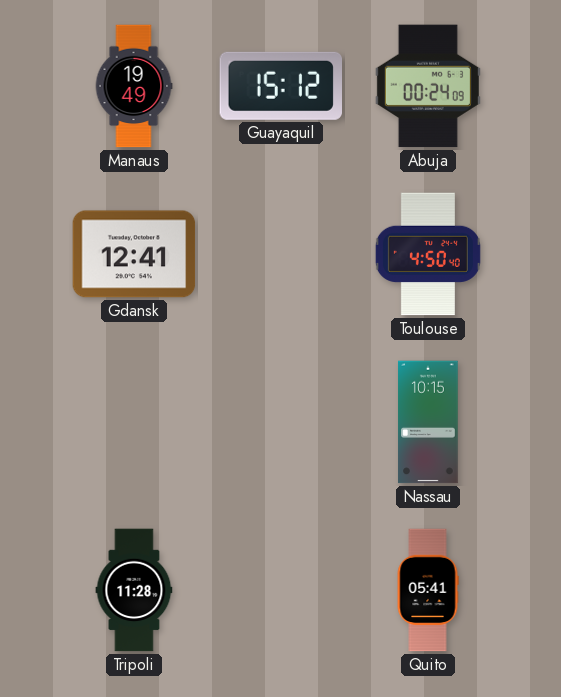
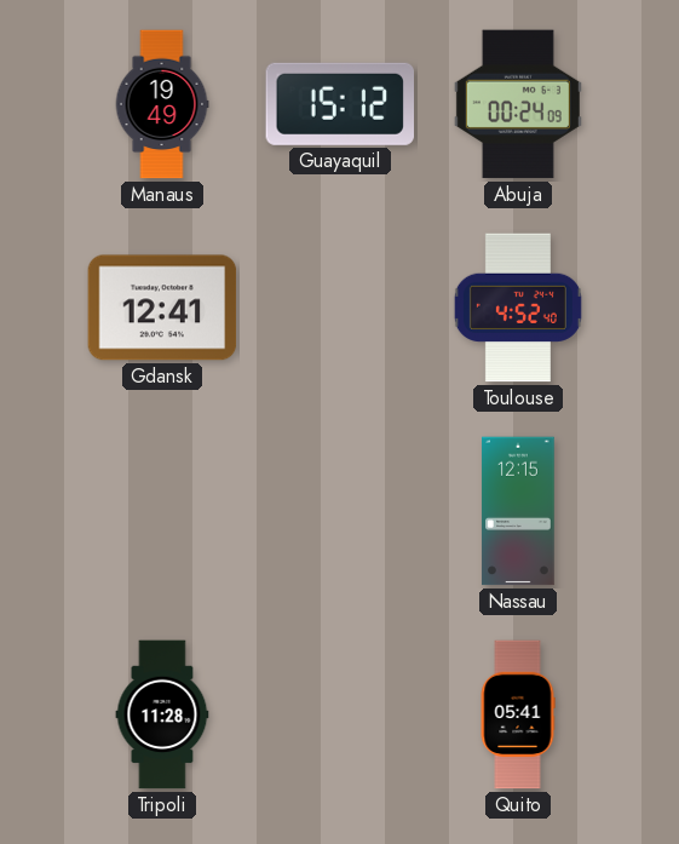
Toulouse: 4:50 -> 4:52
Nassau: 10:15 -> 12:15
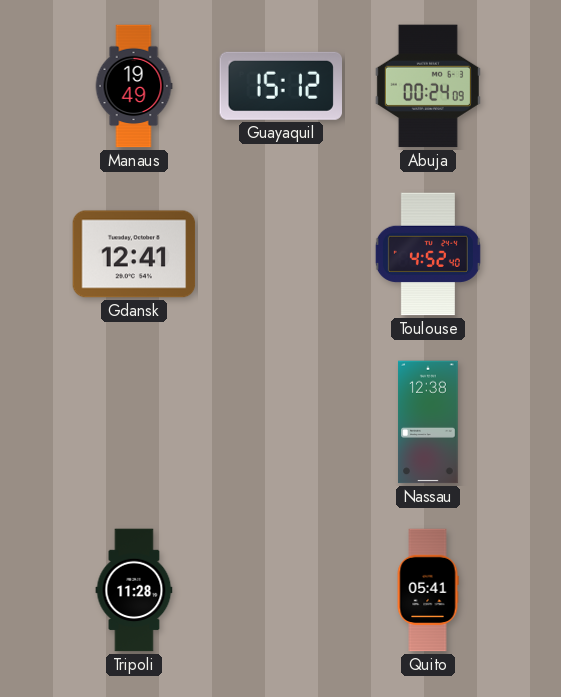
Nassau: 12:15 -> 12:38
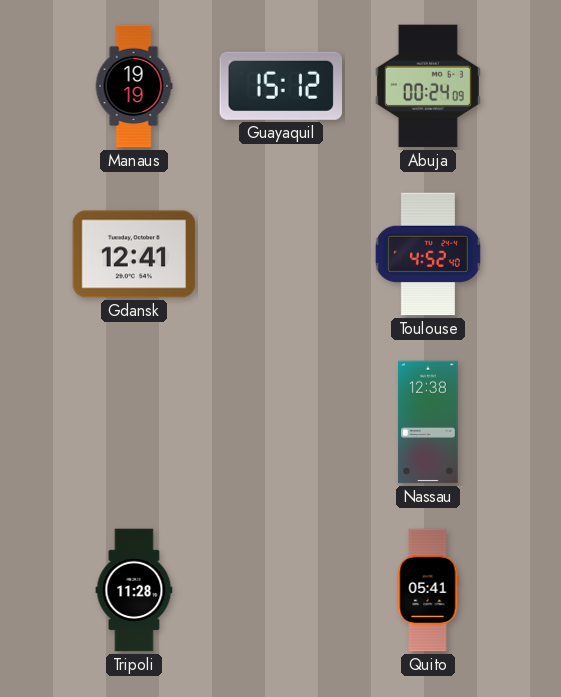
Manaus: 19:49 -> 19:19
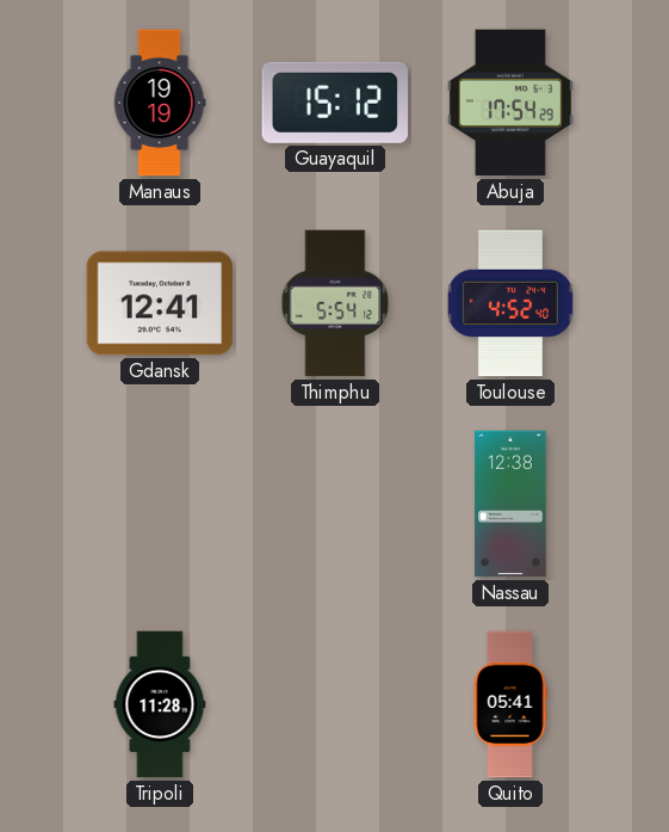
Abuja: 00:24 -> 17:54
Thimphu: none -> 5:54
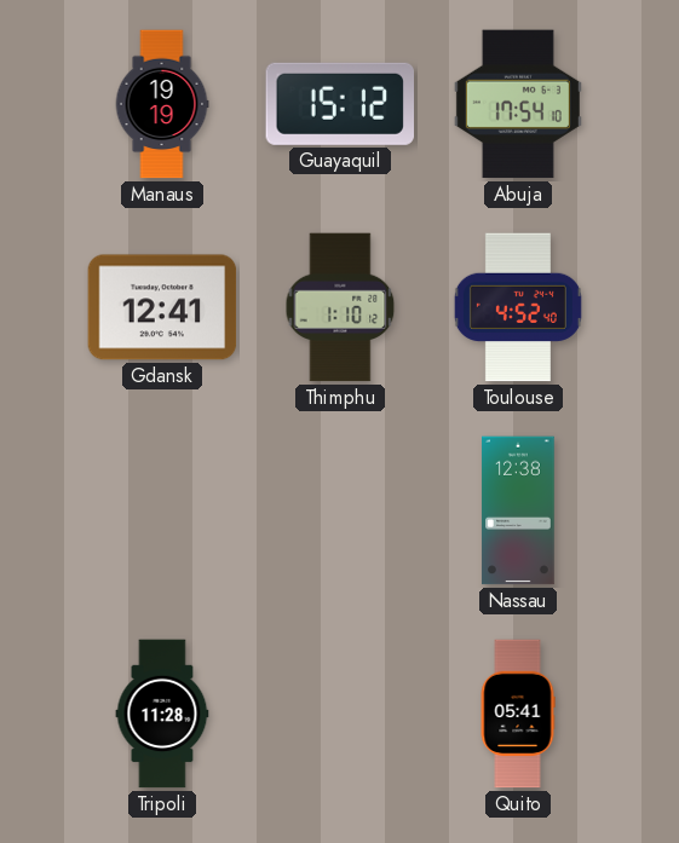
Abuja: 17:54:29 -> 17:54:10
Thimphu: 5:54 -> 1:10
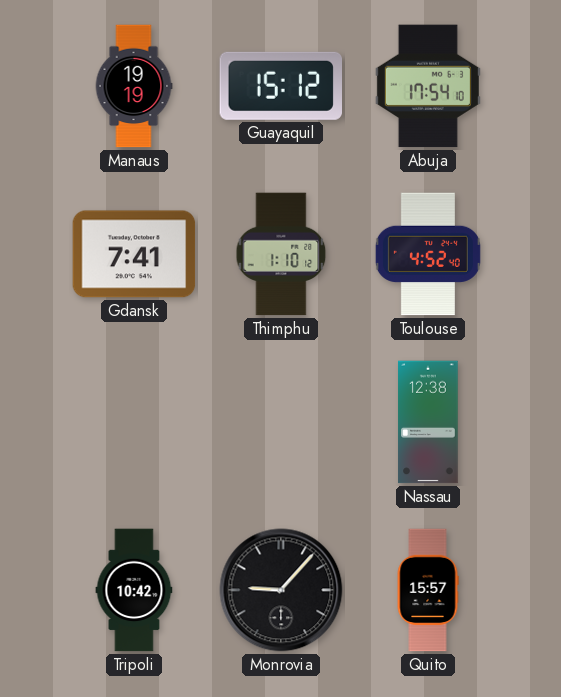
Gdansk: 12:41 -> 7:41
Tripoli: 11:28 -> 10:42
Monrovia: none -> 9:07
Quito: 05:41 -> 15:57
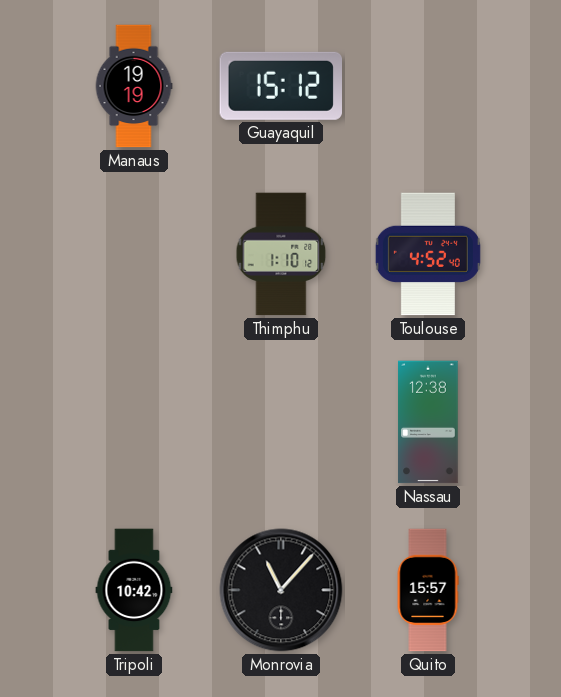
Abuja: 17:54 -> none
Gdansk: 7:41 -> none
Monrovia: 9:07 -> 11:07
